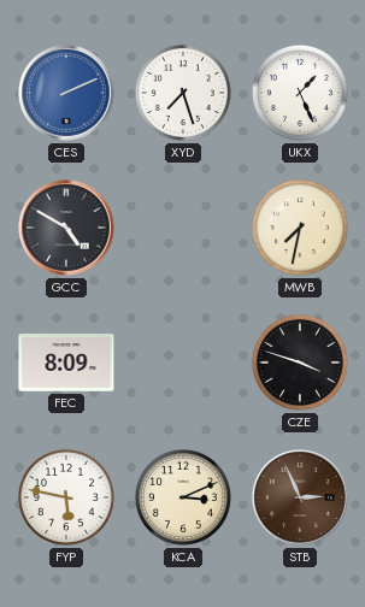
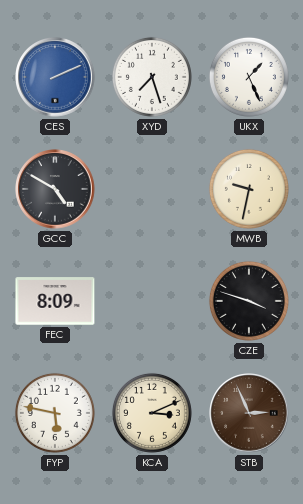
MWB: 7:32 -> 9:32
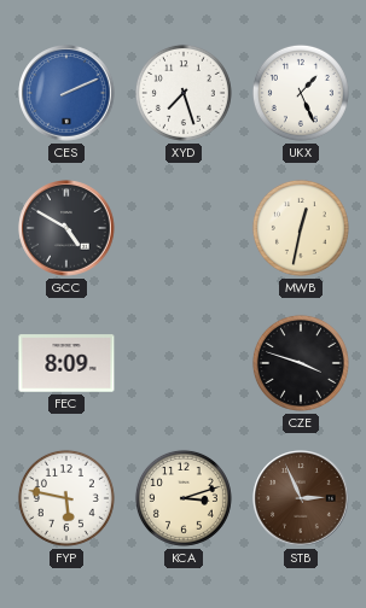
MWB: 9:32 -> 12:32
KCA: 3:11 -> 3:12
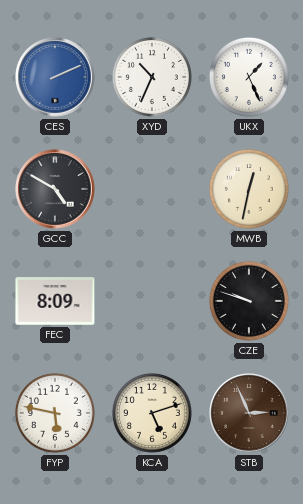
XYD: 7:27 -> 10:34
CZE: 3:48 -> 9:48
KCA: 3:12 -> 5:12
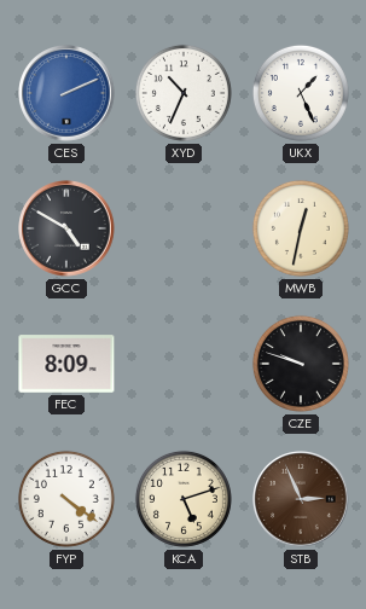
FYP: 5:47 -> 4:21
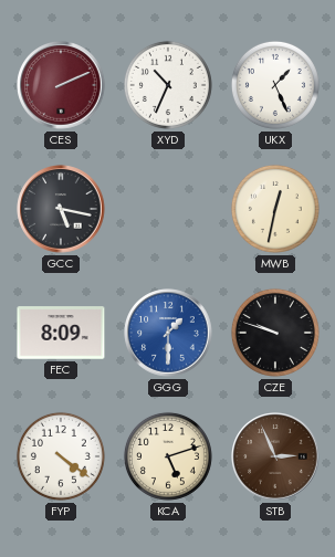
CES dial: blue -> burgundy
GCC: 4:50 -> 5:17
GGG: none -> 1:30
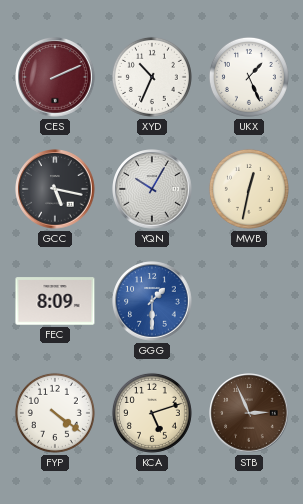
YQN: none -> 10:05
CZE: 9:48 -> none
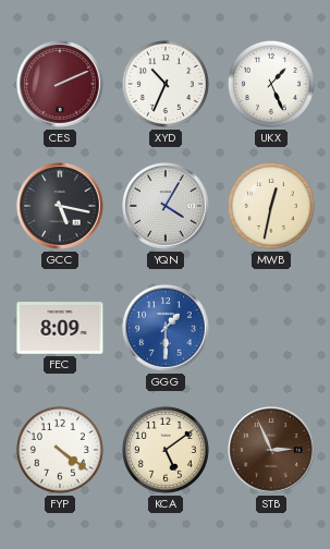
YQN: 10:05 -> 4:05
KCA: 5:12 -> 5:09
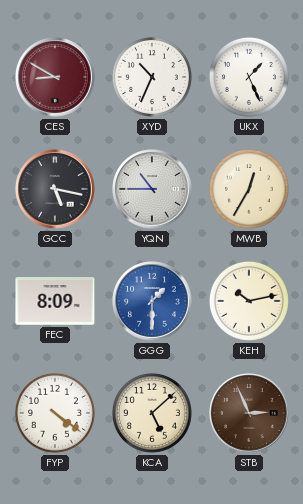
CES: 2:11 -> 8:50
YQN: 4:05 -> 10:45
MWB: 12:32 -> 12:35
KEH: none -> 10:13
KCA: 5:09 -> 5:08
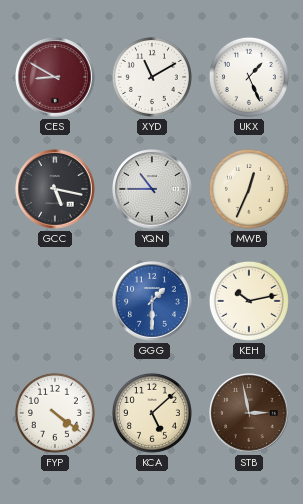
XYD: 10:34 -> 11:10
MWB: 12:35 -> 12:34
FEC: 8:09 -> none
STB: 2:56 -> 2:58
